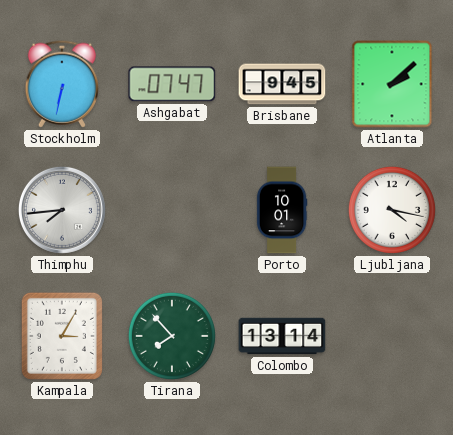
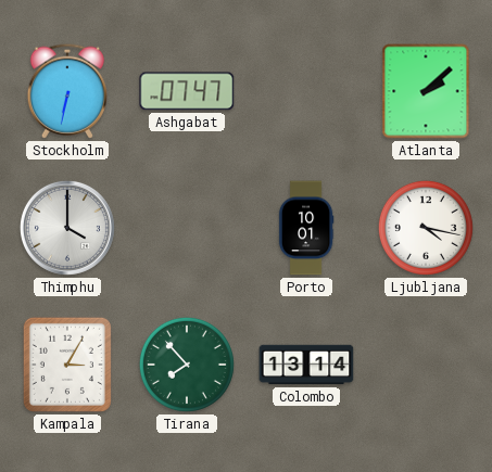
Brisbane: 9:45 -> none
Thimphu: 7:44 -> 4:00
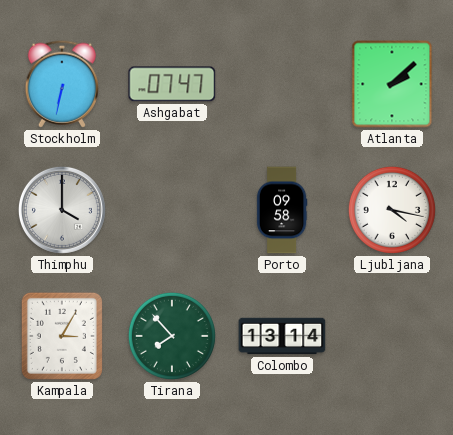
Porto: 10:01 -> 09:58
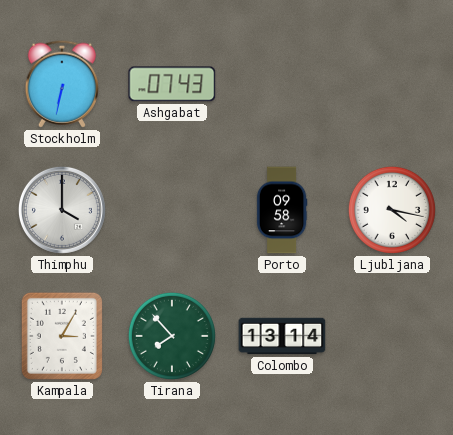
Ashgabat: 07:47 -> 07:43
Atlanta: 2:08 -> none
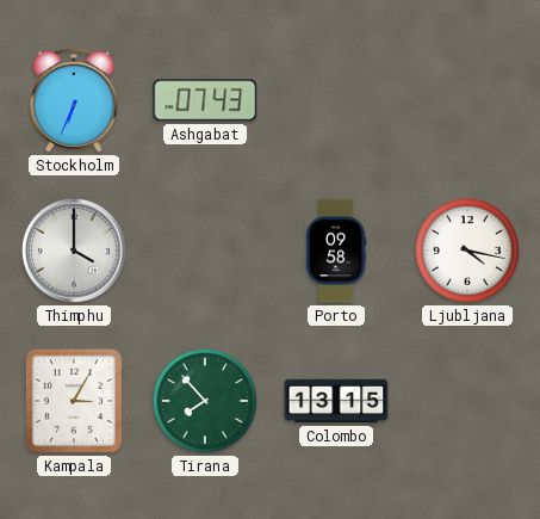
Stockholm: 6:32 -> 6:34
Colombo: 13:14 -> 13:15
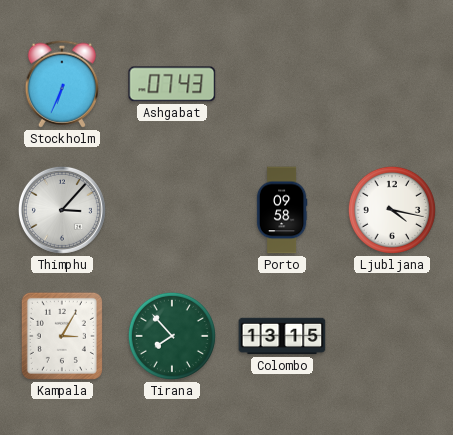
Thimphu: 4:00 -> 3:07
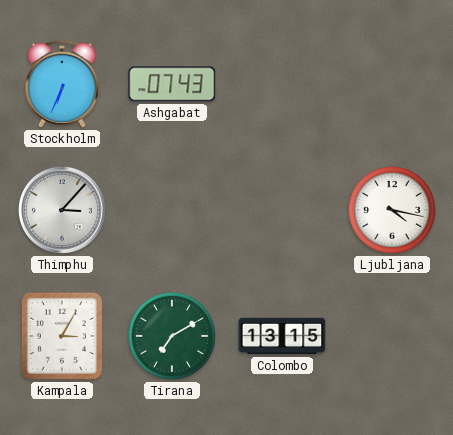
Porto: 09:58 -> none
Tirana: 7:53 -> 7:10
